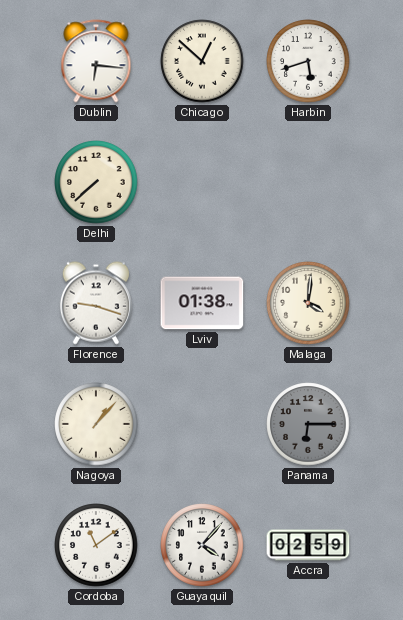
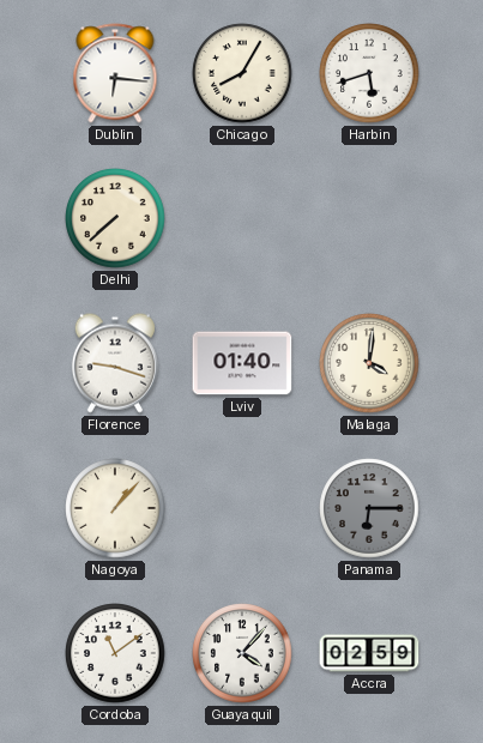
Chicago: 12:52 -> 8:05
Lviv: 01:38 -> 01:40
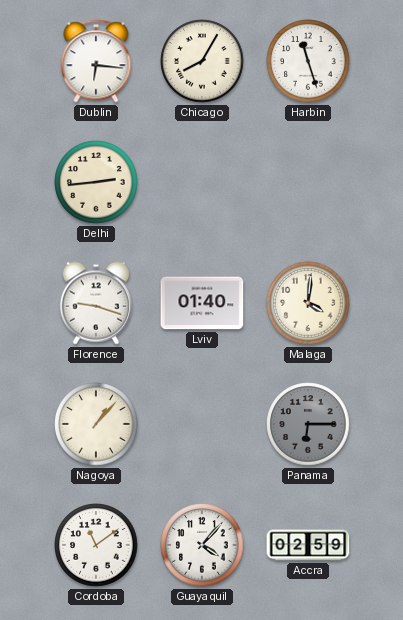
Harbin: 5:42 -> 11:27
Delhi: 7:38 -> 2:44
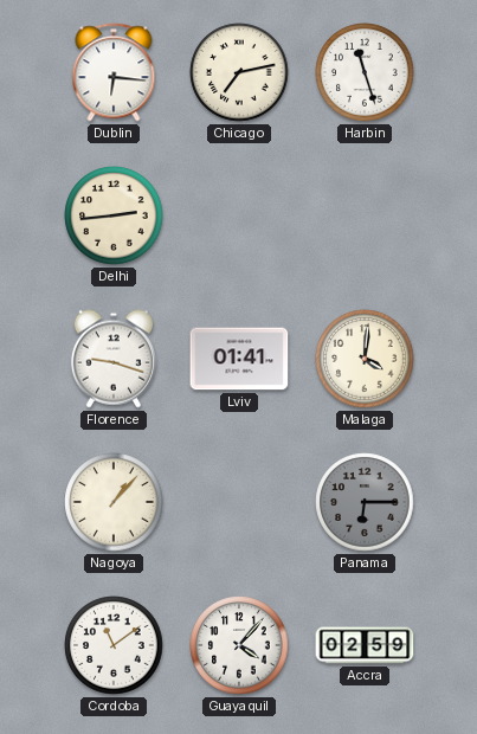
Chicago: 8:05 -> 7:13
Lviv: 01:40 -> 01:41
